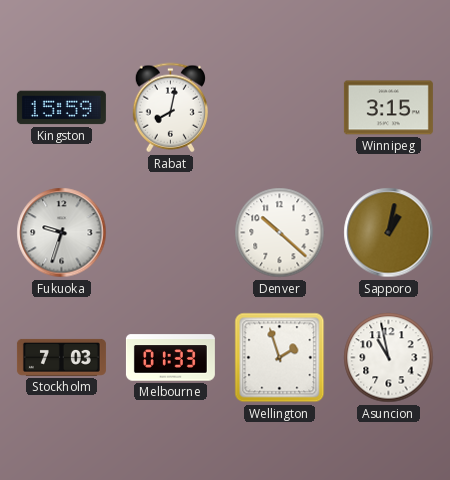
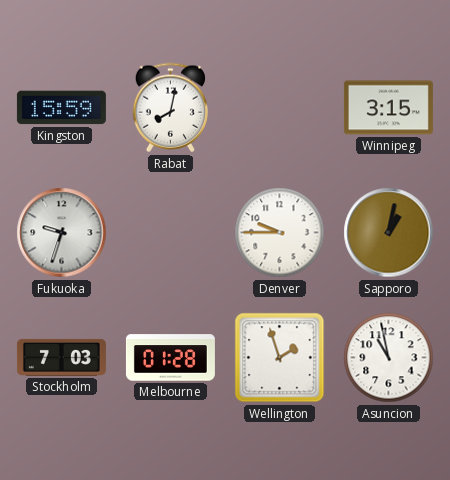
Denver: 10:22 -> 9:45
Melbourne: 01:33 -> 01:28
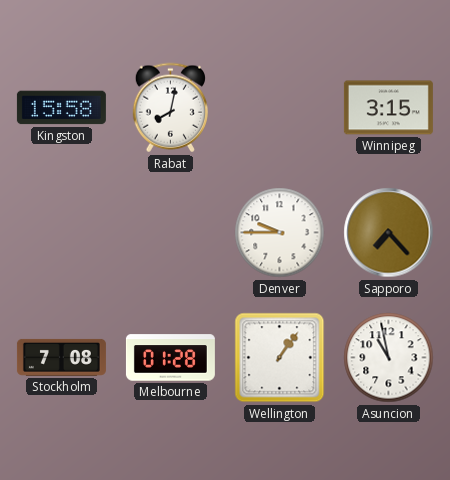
Kingston: 15:59 -> 15:58
Fukuoka: 9:33 -> none
Sapporo: 1:02 -> 7:23
Stockholm: 7:03 -> 7:08
Wellington: 1:57 -> 1:06
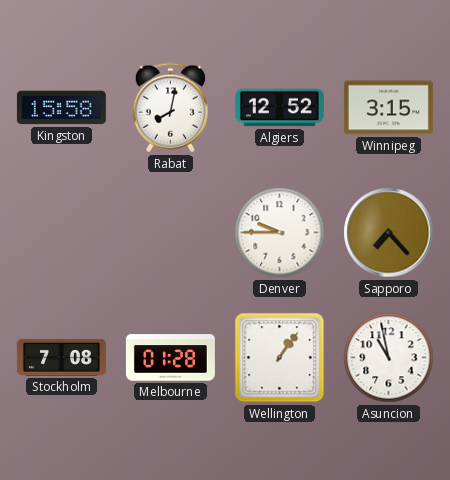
Algiers: none -> 12:52
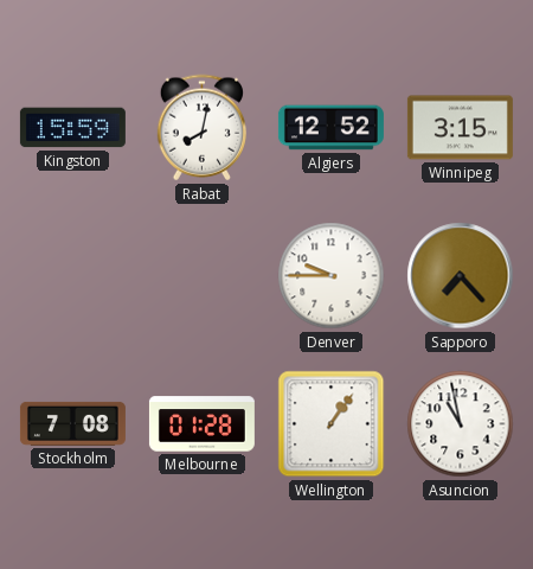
Kingston: 15:58 -> 15:59
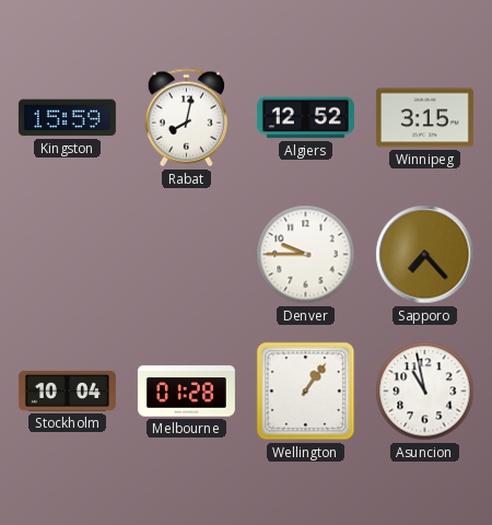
Stockholm: 7:08 -> 10:04
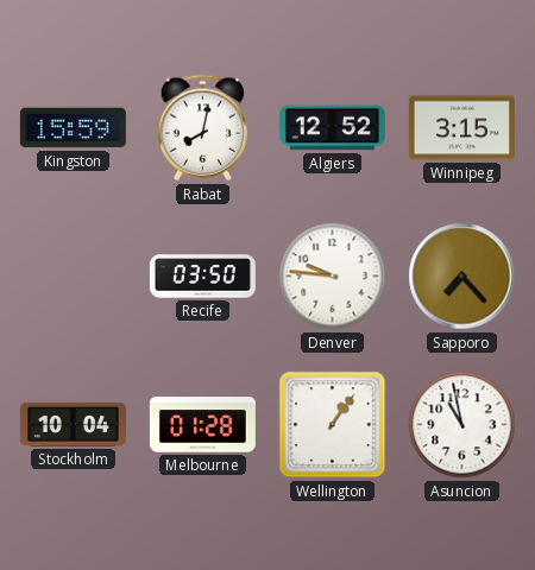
Recife: none -> 03:50
Denver: 9:45 -> 9:46
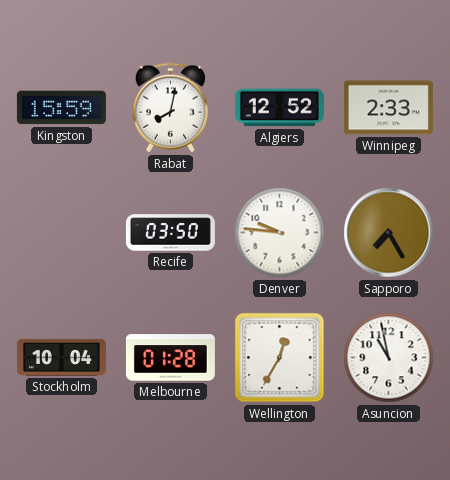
Winnipeg: 3:15 -> 2:33
Sapporo: 7:23 -> 7:25
Wellington: 1:06 -> 12:35
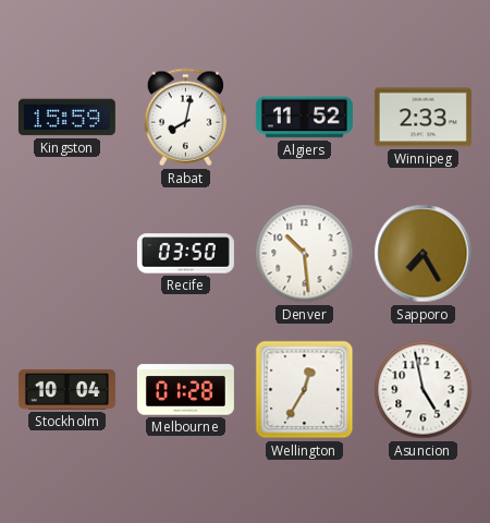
Algiers: 12:52 -> 11:52
Denver: 9:46 -> 10:29
Asuncion: 10:58 -> 4:58
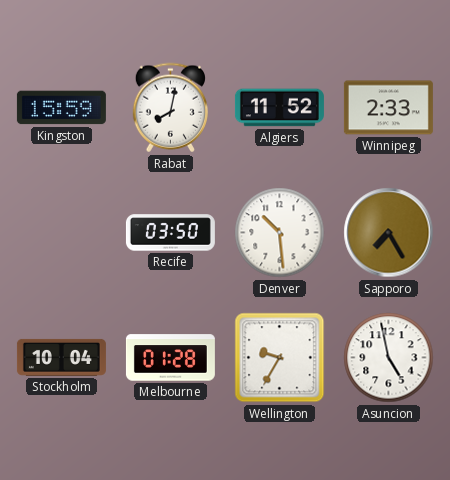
Wellington: 12:35 -> 9:35
